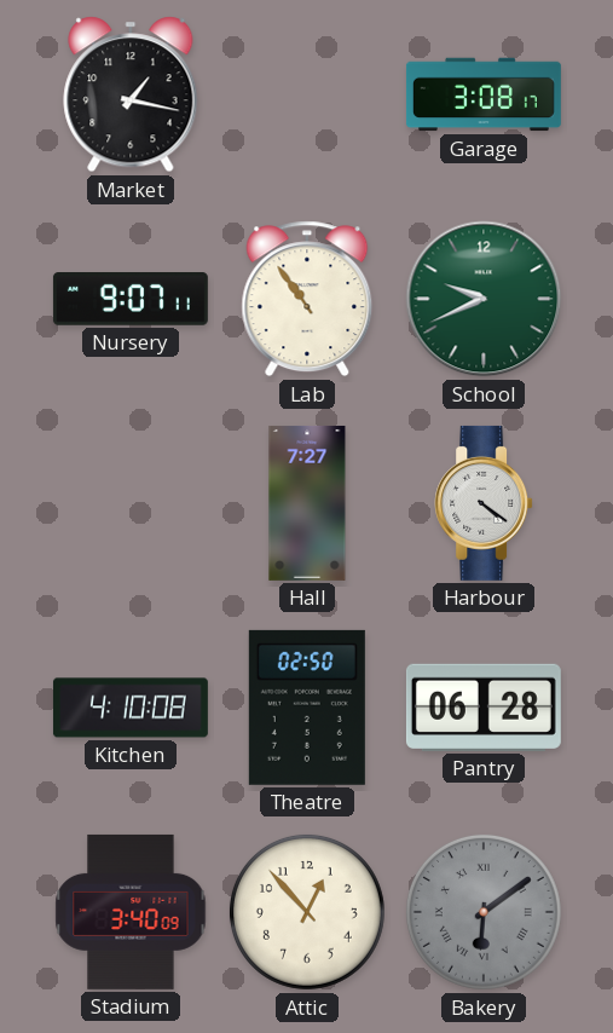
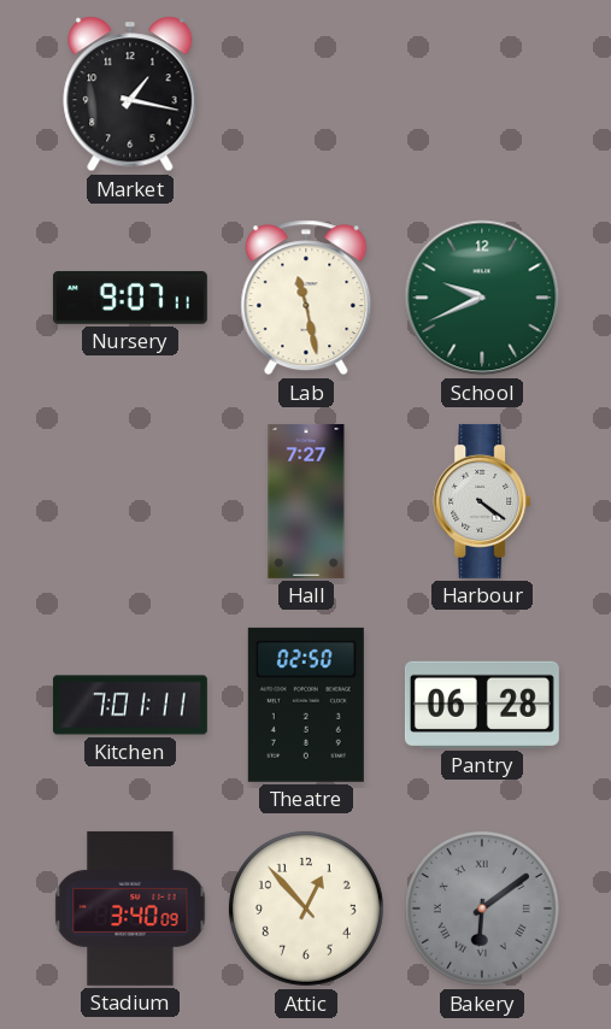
Garage: 3:08 -> none
Lab: 10:54 -> 11:28
Kitchen: 4:10 -> 7:01
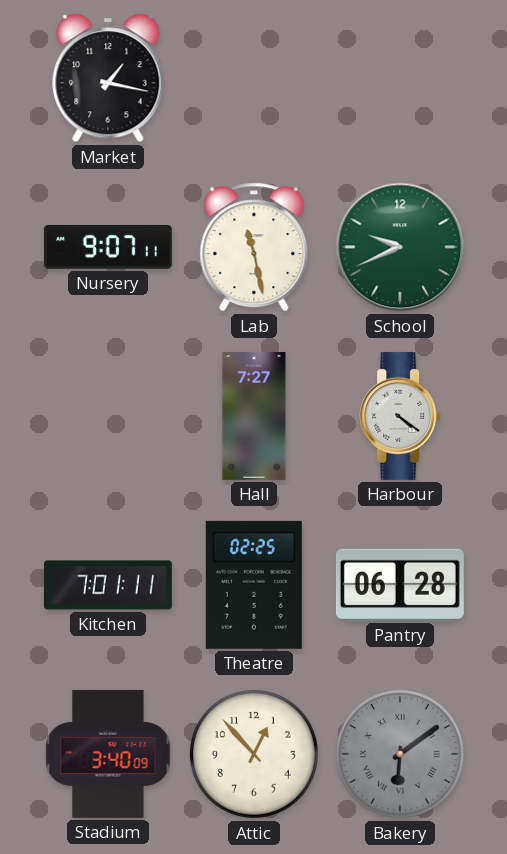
Theatre: 02:50 -> 02:25
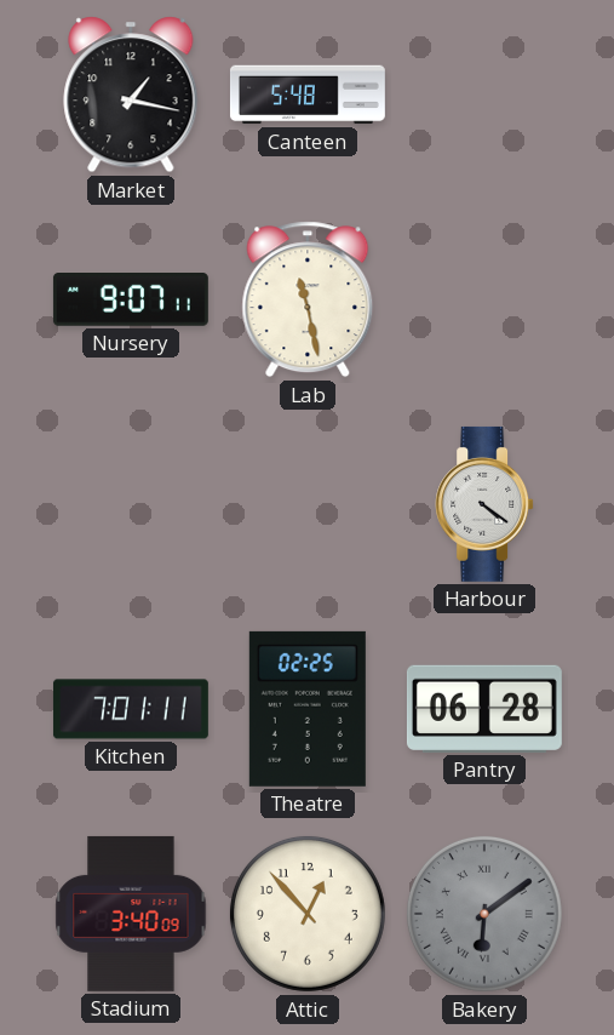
Canteen: none -> 5:48
School: 9:41 -> none
Hall: 7:27 -> none
